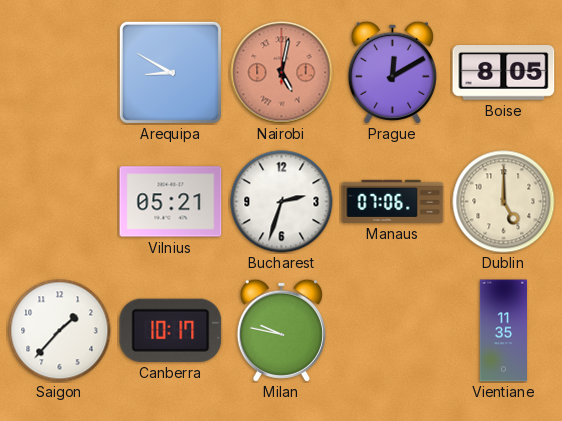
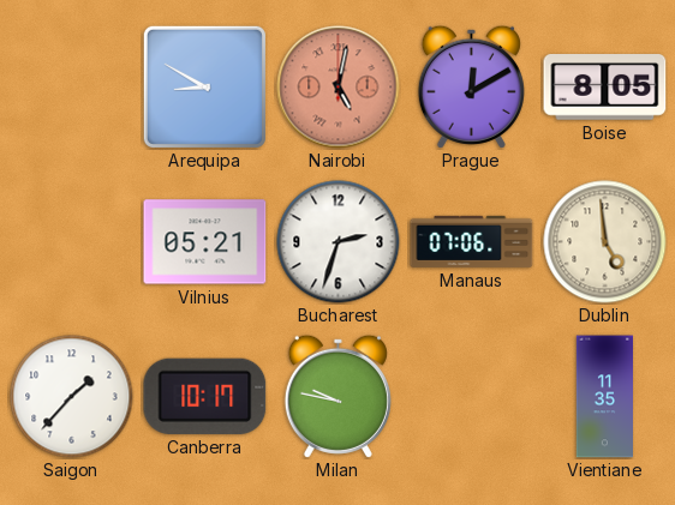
Dublin: 5:00 -> 4:59
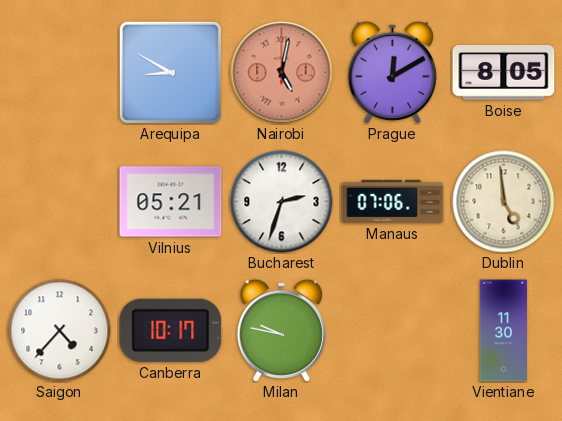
Saigon: 1:37 -> 4:37
Vientiane: 11:35 -> 11:30
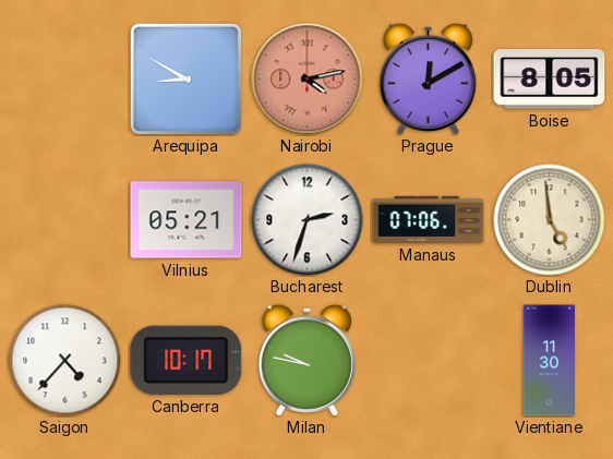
Nairobi: 5:02 -> 4:13
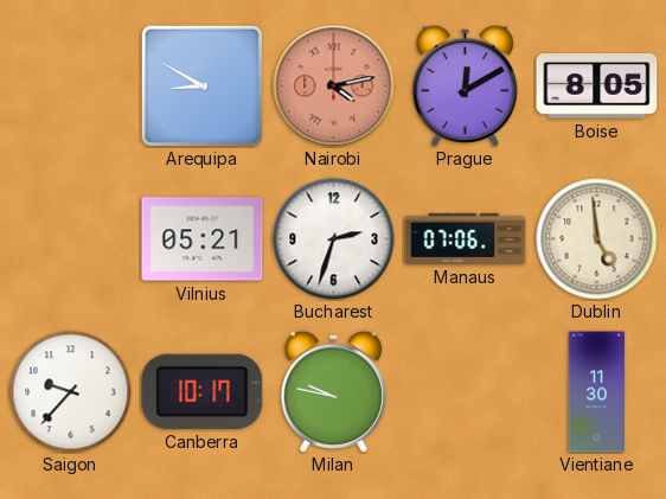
Saigon: 4:37 -> 9:37
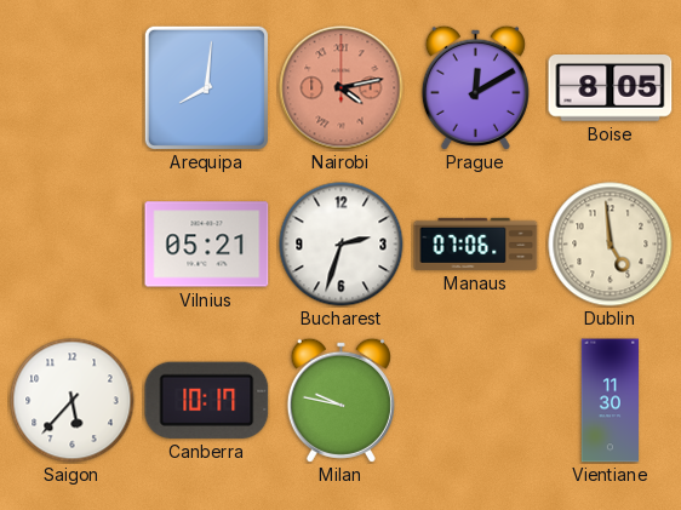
Arequipa: 8:50 -> 8:01
Saigon: 9:37 -> 5:37
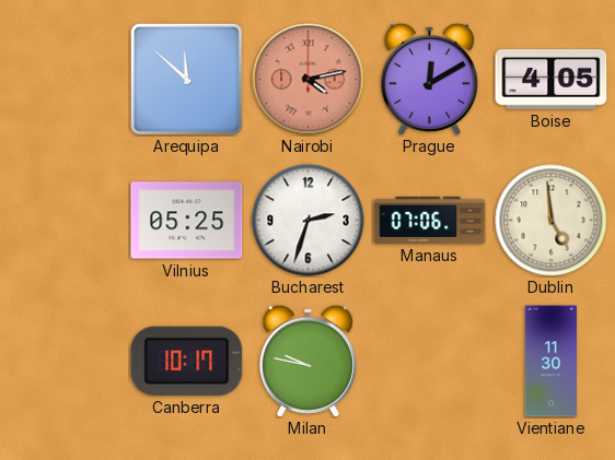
Arequipa: 8:01 -> 11:52
Boise: 8:05 -> 4:05
Vilnius: 05:21 -> 05:25
Saigon: 5:37 -> none
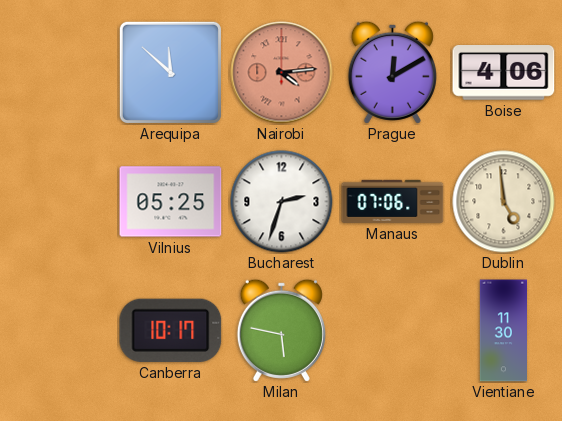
Nairobi: 4:13 -> 4:14
Boise: 4:05 -> 4:06
Milan: 9:47 -> 5:47
